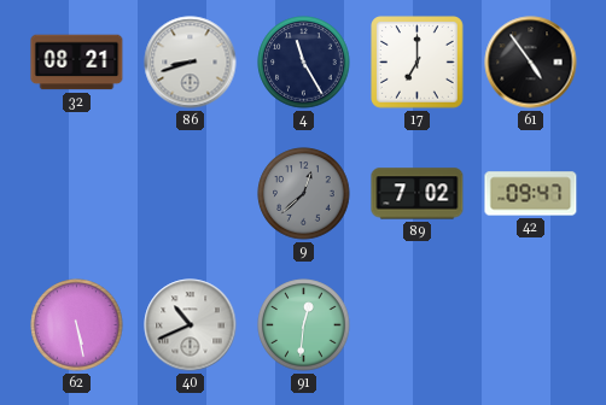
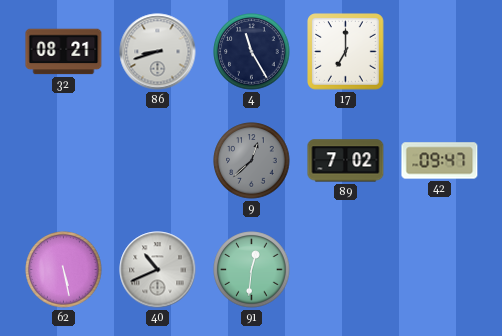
61: 4:54 -> none
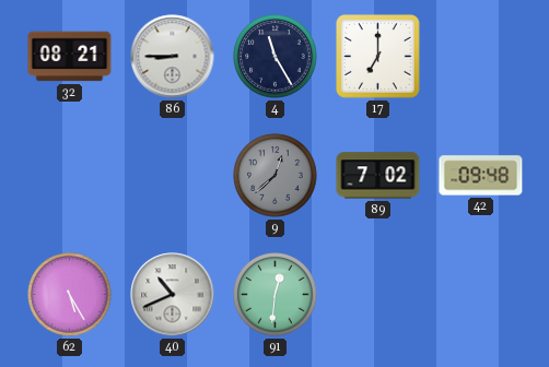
86: 8:42 -> 8:45
42: 09:47 -> 09:48
62: 5:28 -> 5:25
